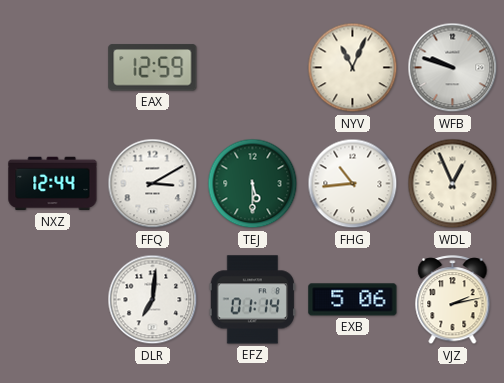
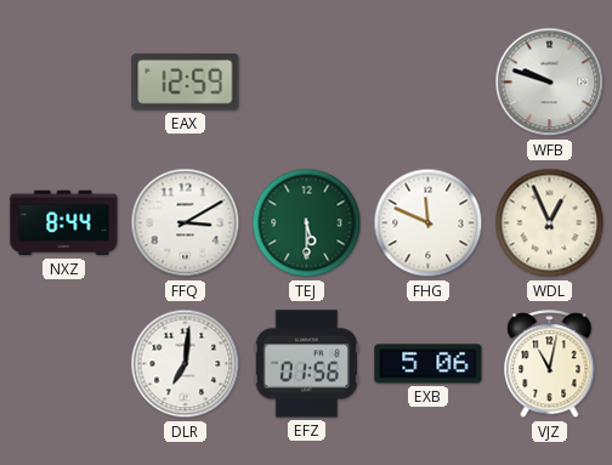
NYV: 11:04 -> none
NXZ: 12:44 -> 8:44
FHG: 10:44 -> 11:49
EFZ: 01:14 -> 01:56
VJZ: 2:13 -> 11:02
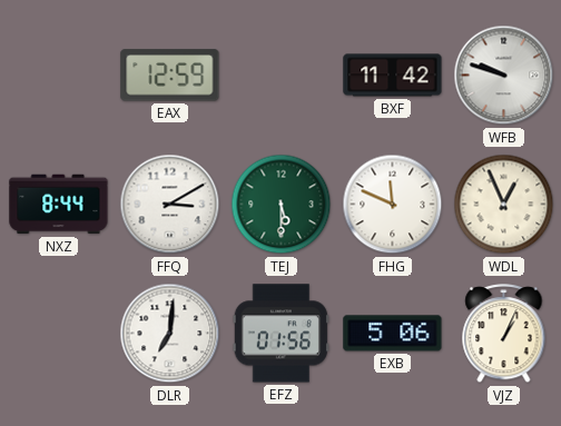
BXF: none -> 11:42
VJZ: 11:02 -> 1:04
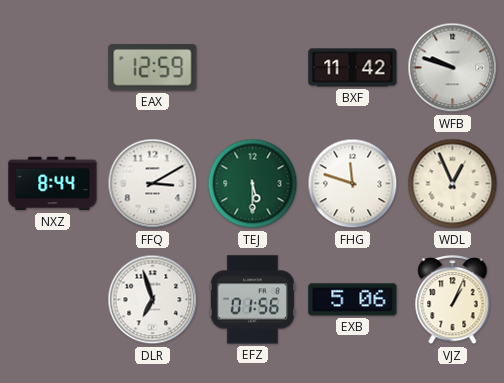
FHG: 11:49 -> 11:48
DLR: 7:01 -> 6:57
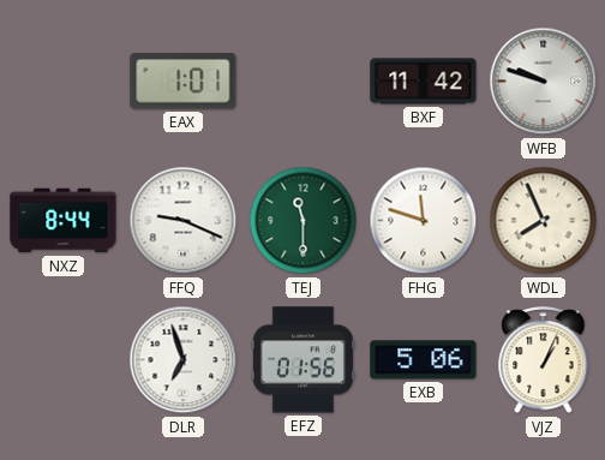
EAX: 12:59 -> 1:01
FFQ: 3:10 -> 9:19
TEJ: 5:30 -> 11:30
WDL: 12:56 -> 7:56
